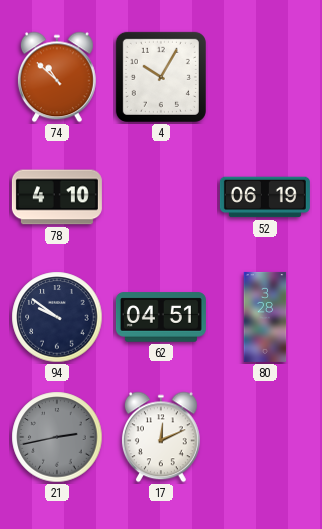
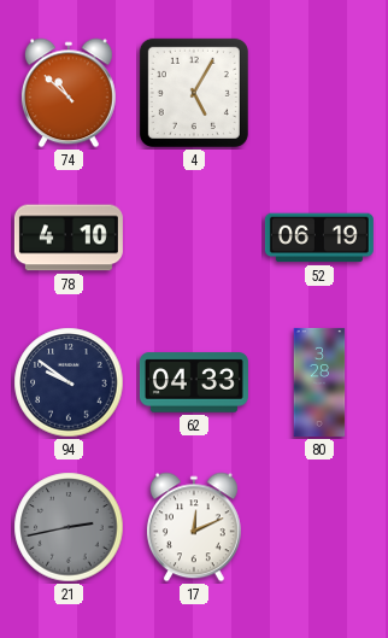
4: 10:05 -> 5:05
62: 04:51 -> 04:33
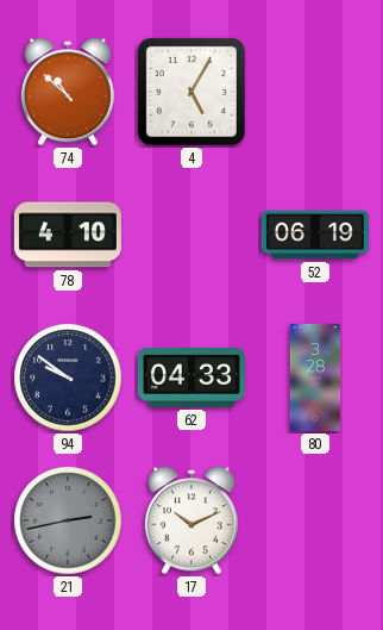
17: 12:11 -> 10:11
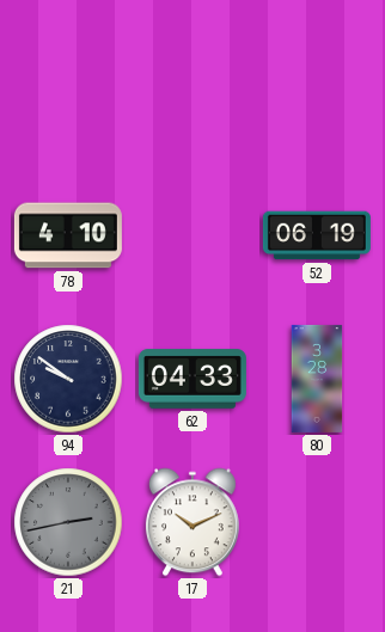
74: 10:52 -> none
4: 5:05 -> none
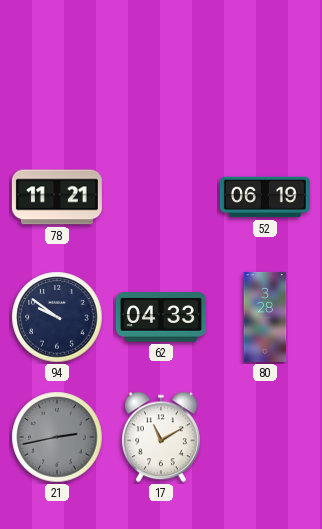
78: 4:10 -> 11:21
17: 10:11 -> 11:10
